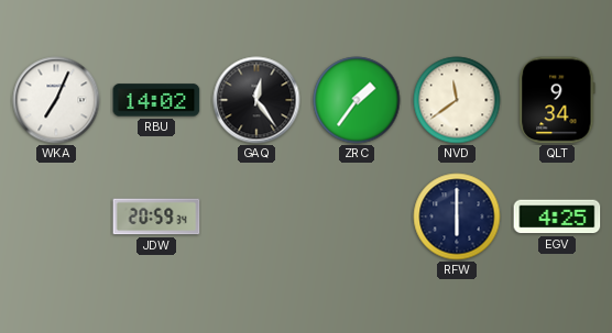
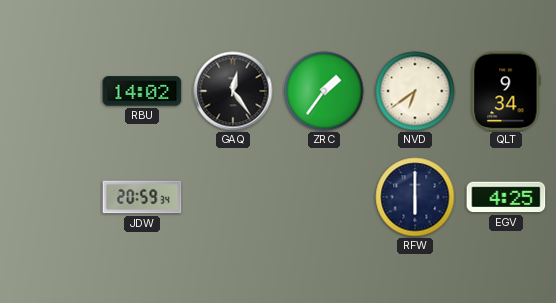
WKA: 7:04 -> none
NVD: 11:39 -> 6:39
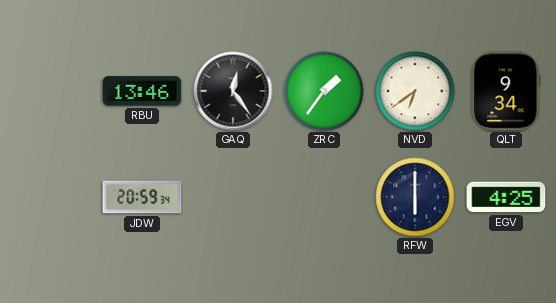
RBU: 14:02 -> 13:46
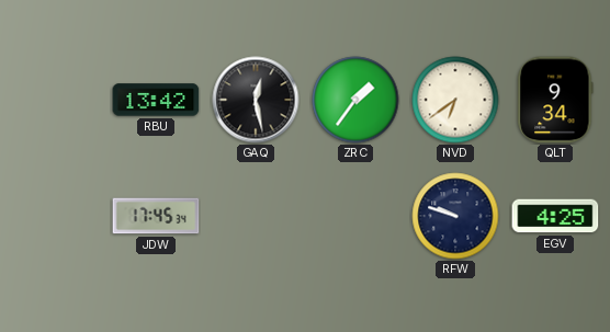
RBU: 13:46 -> 13:42
GAQ: 12:24 -> 12:28
JDW: 20:59 -> 17:45
RFW: 6:00 -> 9:48
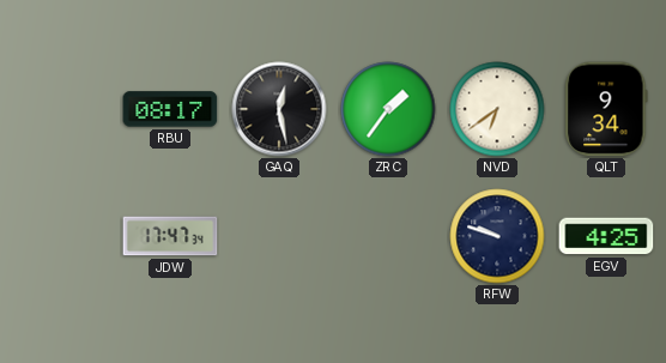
RBU: 13:42 -> 08:17
JDW: 17:45 -> 17:47
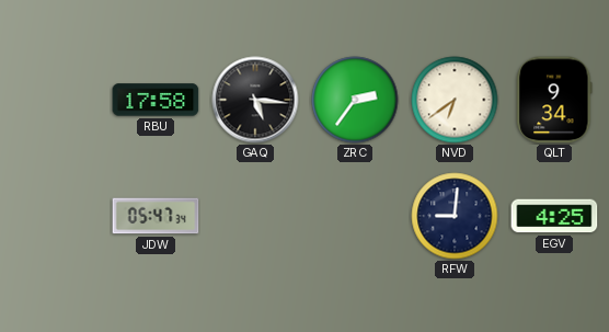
RBU: 08:17 -> 17:58
GAQ: 12:28 -> 5:16
ZRC: 1:36 -> 2:36
JDW: 17:47 -> 05:47
RFW: 9:48 -> 9:01
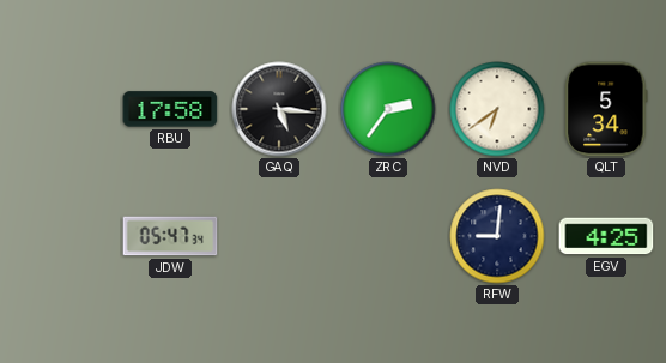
QLT: 9:34 -> 5:34
